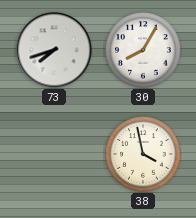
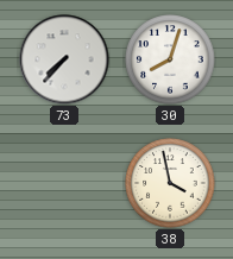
73: 7:42 -> 7:37
30: 8:05 -> 8:03
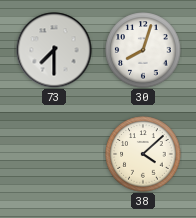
73: 7:37 -> 7:30
38: 3:58 -> 4:08
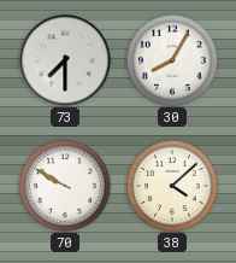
30: 8:03 -> 8:05
70: none -> 9:50
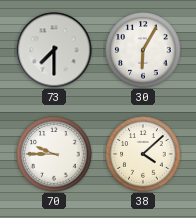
30: 8:05 -> 6:05
70: 9:50 -> 9:45
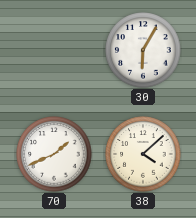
73: 7:30 -> none
70: 9:45 -> 1:41
